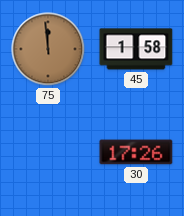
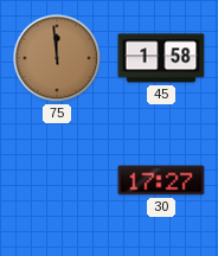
30: 17:26 -> 17:27
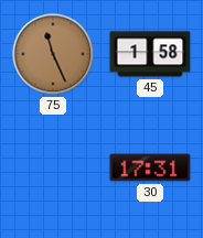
75: 11:59 -> 11:26
30: 17:27 -> 17:31
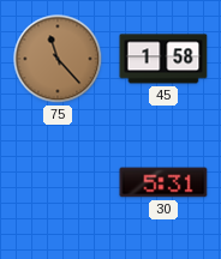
75: 11:26 -> 11:23
30: 17:31 -> 5:31
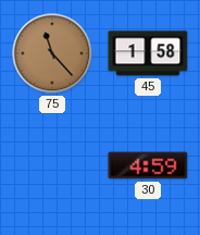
30: 5:31 -> 4:59
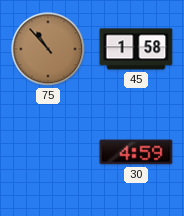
75: 11:23 -> 10:53
